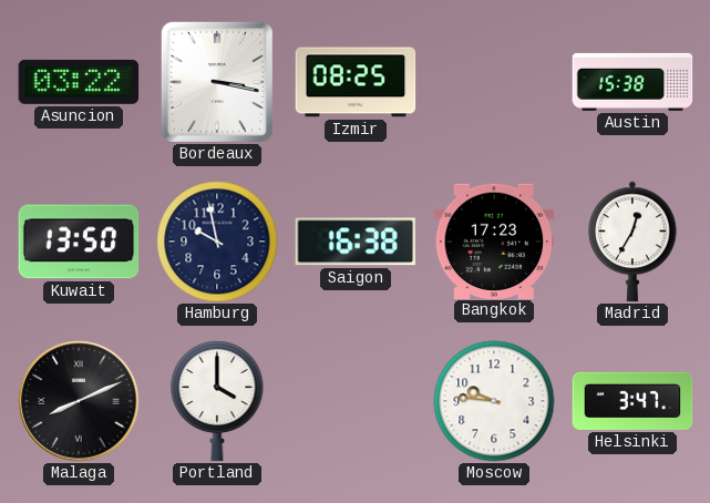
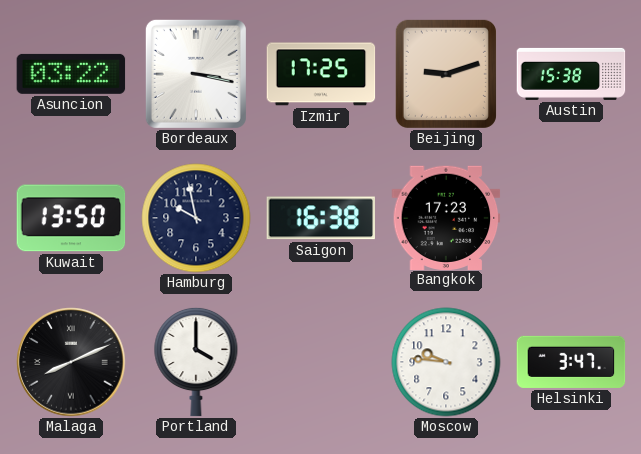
Izmir: 08:25 -> 17:25
Beijing: none -> 9:12
Madrid: 12:35 -> none
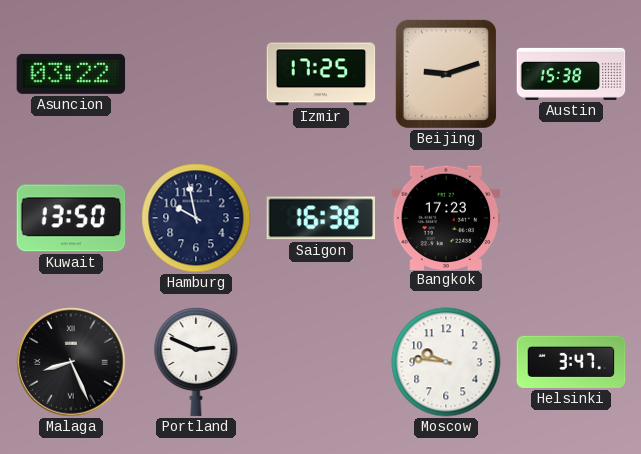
Bordeaux: 3:17 -> none
Malaga: 8:11 -> 8:26
Portland: 4:00 -> 2:49
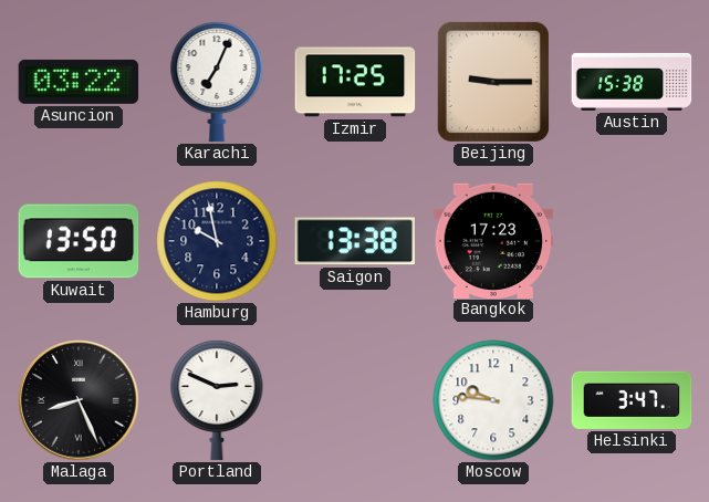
Karachi: none -> 7:04
Beijing: 9:12 -> 9:15
Saigon: 16:38 -> 13:38
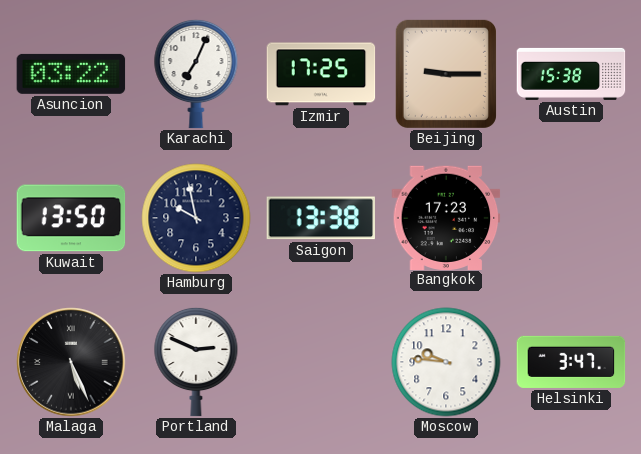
Malaga: 8:26 -> 5:26
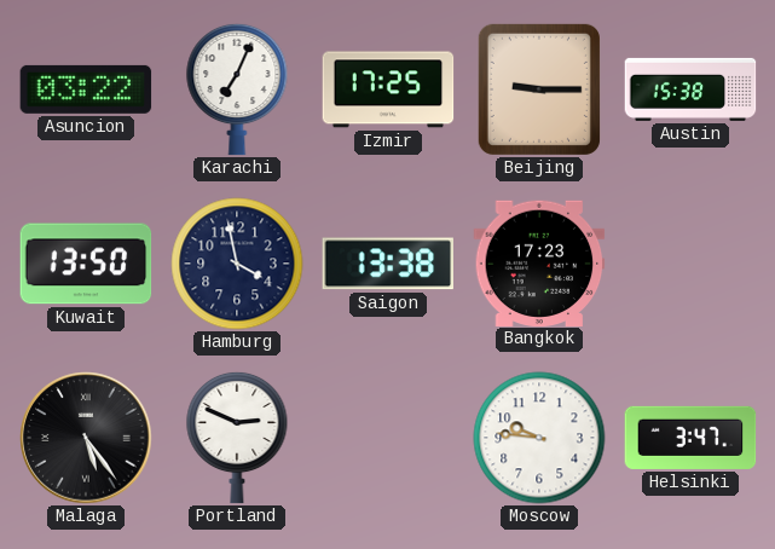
Hamburg: 9:58 -> 3:58
Malaga: 5:26 -> 5:24
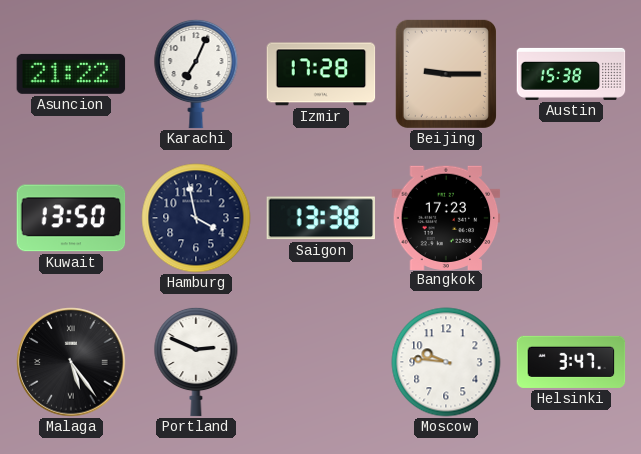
Asuncion: 03:22 -> 21:22
Izmir: 17:25 -> 17:28
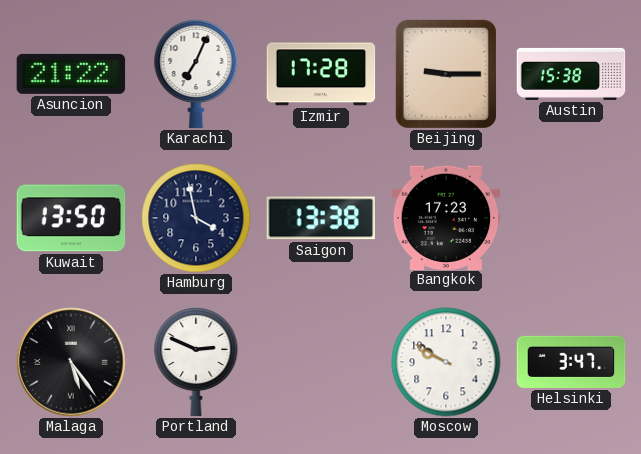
Moscow: 9:46 -> 9:50
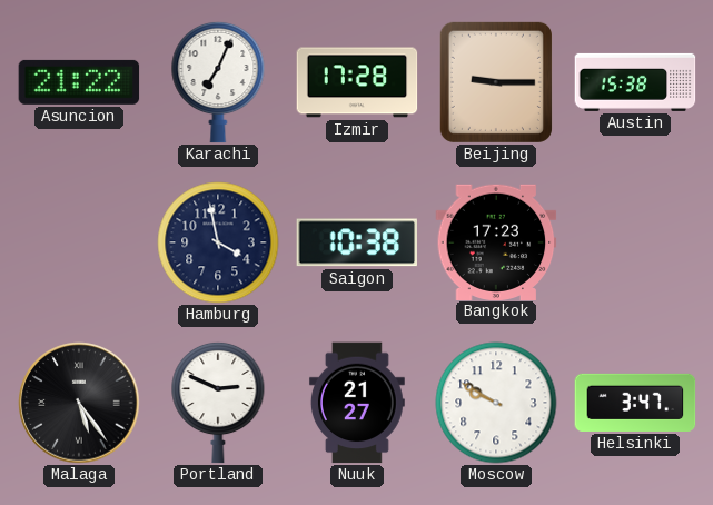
Kuwait: 13:50 -> none
Saigon: 13:38 -> 10:38
Nuuk: none -> 21:27
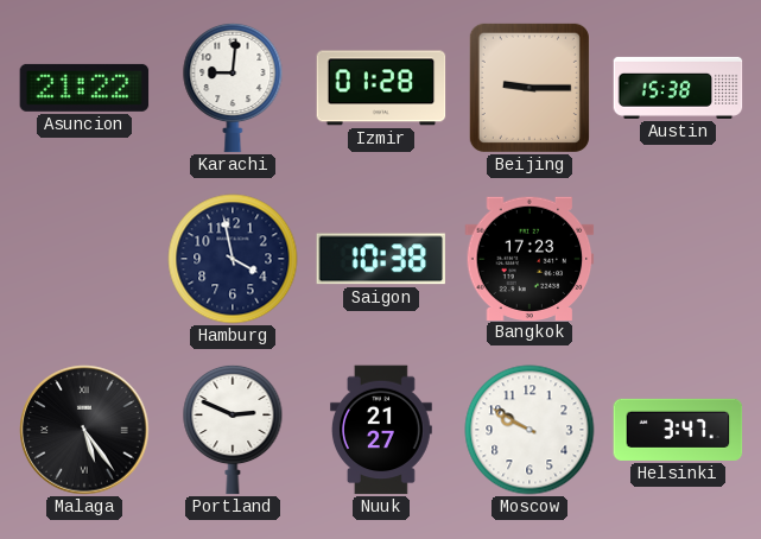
Karachi: 7:04 -> 9:01
Izmir: 17:28 -> 01:28
